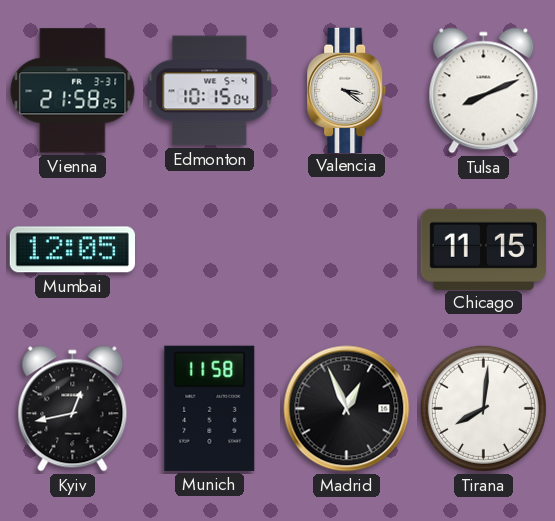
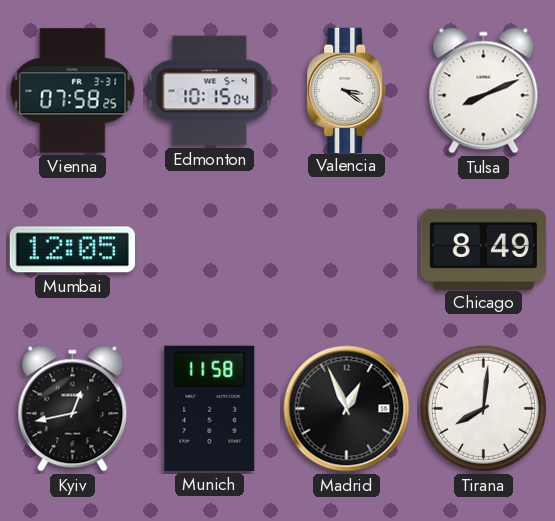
Vienna: 21:58 -> 07:58
Chicago: 11:15 -> 8:49
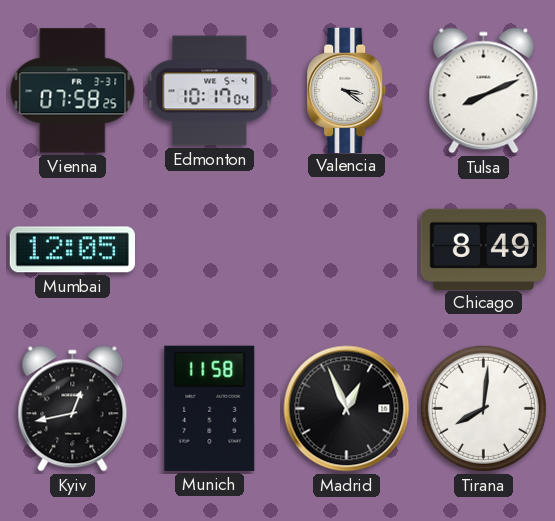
Edmonton: 10:15 -> 10:17
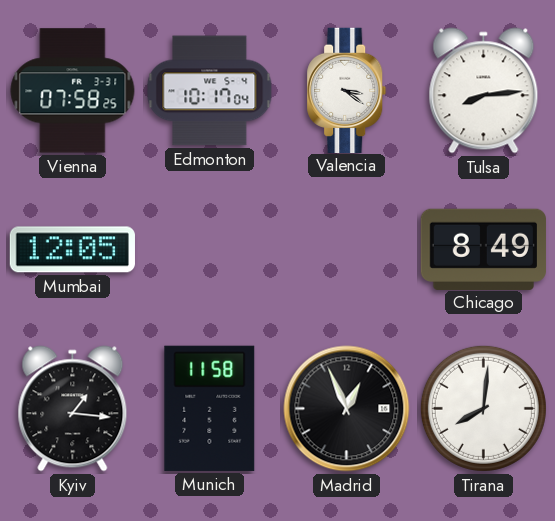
Tulsa: 8:11 -> 8:14
Kyiv: 12:43 -> 1:16
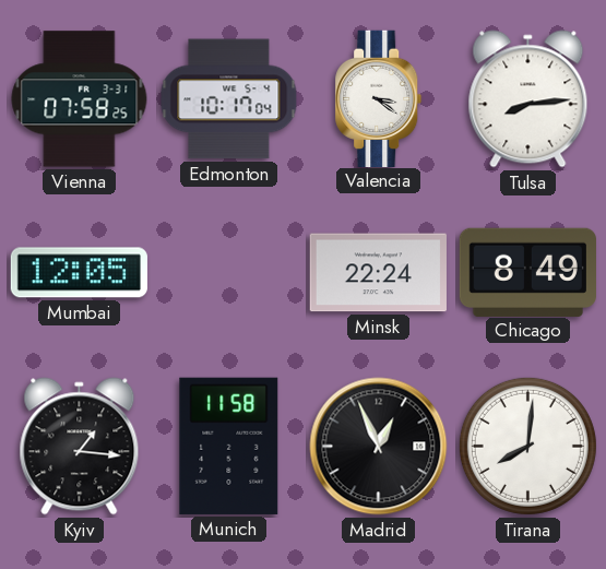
Minsk: none -> 22:24
